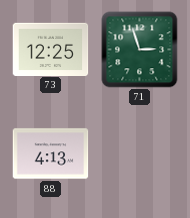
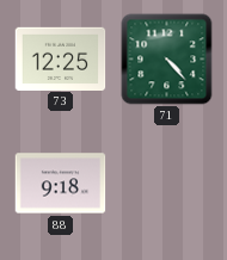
71: 2:57 -> 4:23
88: 4:13 -> 9:18
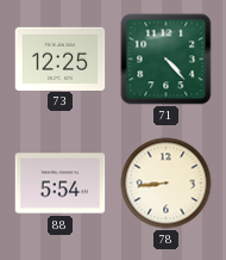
88: 9:18 -> 5:54
78: none -> 8:44
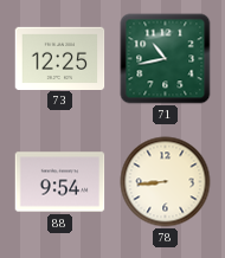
71: 4:23 -> 10:43
88: 5:54 -> 9:54
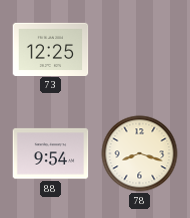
71: 10:43 -> none
78: 8:44 -> 8:18
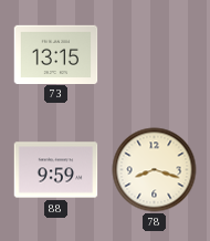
73: 12:25 -> 13:15
88: 9:54 -> 9:59
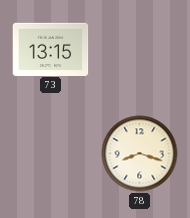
88: 9:59 -> none
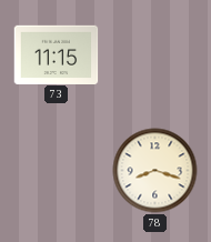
73: 13:15 -> 11:15
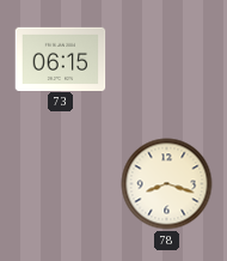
73: 11:15 -> 06:15
